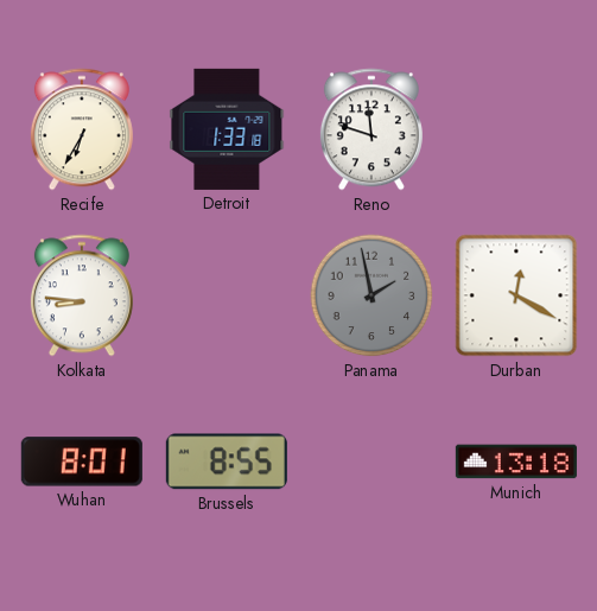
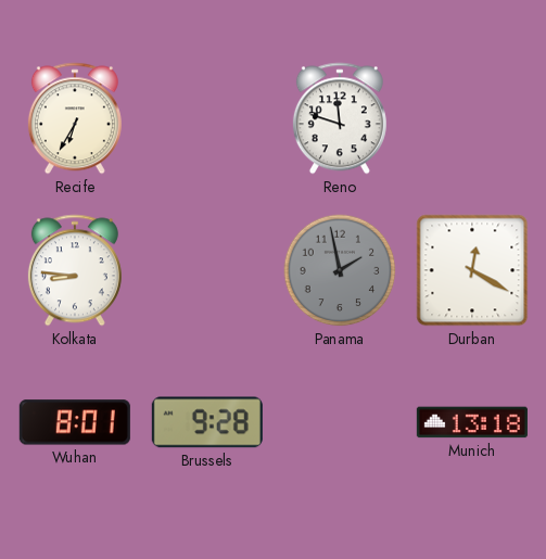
Detroit: 1:33 -> none
Brussels: 8:55 -> 9:28
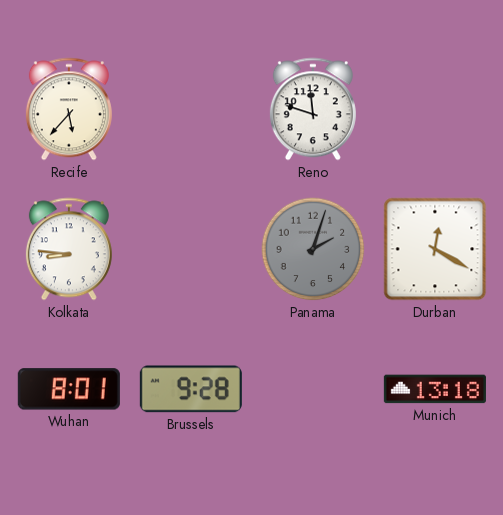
Recife: 6:35 -> 5:37
Panama: 1:58 -> 2:03
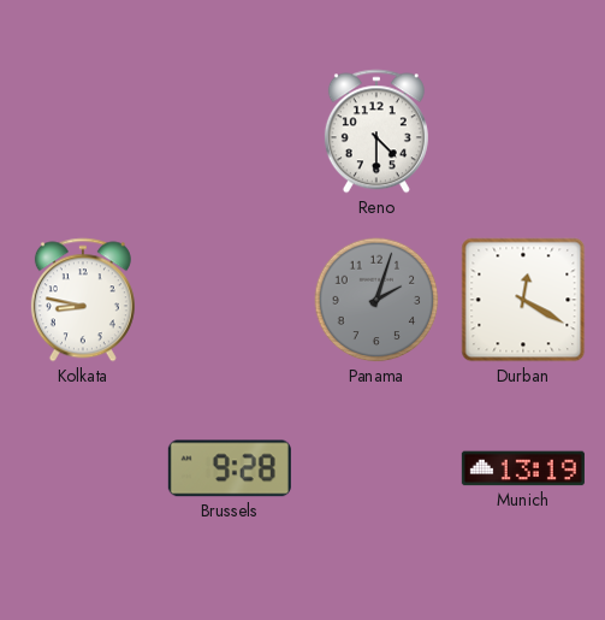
Recife: 5:37 -> none
Reno: 11:48 -> 4:30
Kolkata: 8:46 -> 8:47
Wuhan: 8:01 -> none
Munich: 13:18 -> 13:19
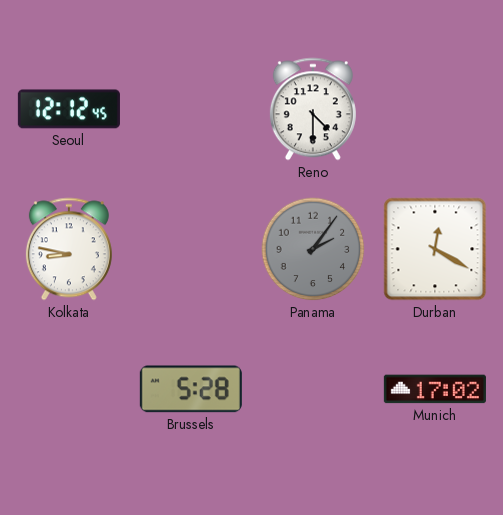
Seoul: none -> 12:12
Panama: 2:03 -> 2:06
Brussels: 9:28 -> 5:28
Munich: 13:19 -> 17:02
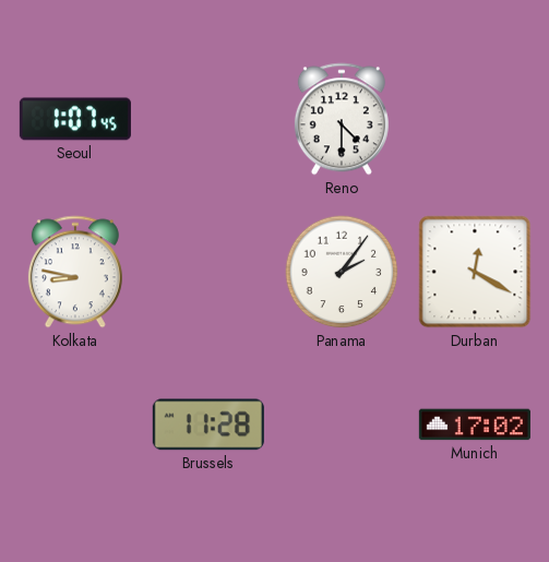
Seoul: 12:12 -> 1:07
Panama dial: grey -> white
Brussels: 5:28 -> 11:28
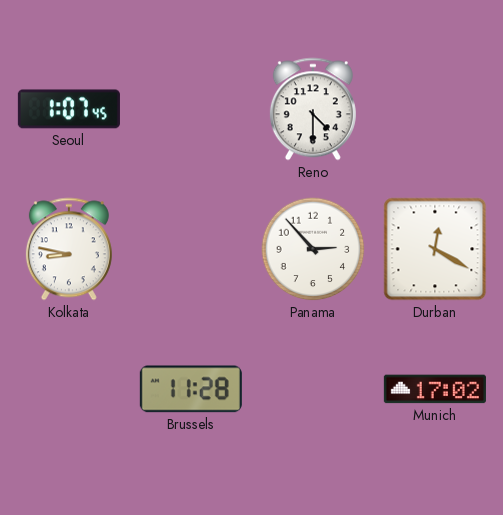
Panama: 2:06 -> 2:53
